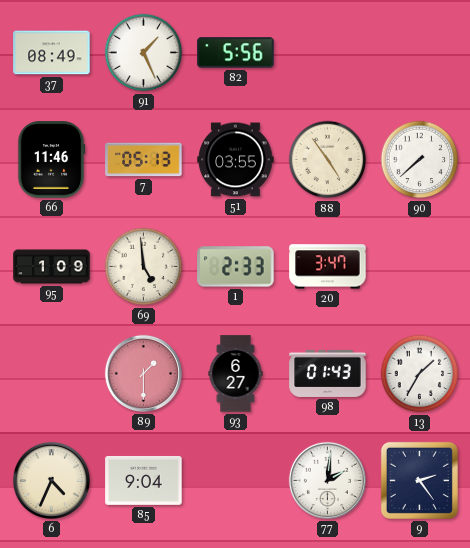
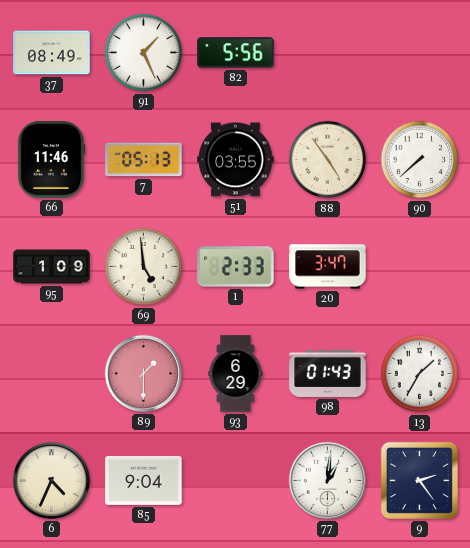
93: 6:27 -> 6:29
77: 2:01 -> 1:01
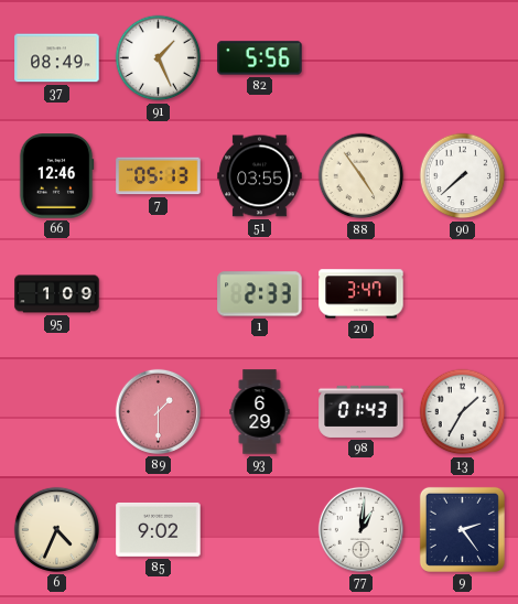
66: 11:46 -> 12:46
69: 4:59 -> none
85: 9:04 -> 9:02
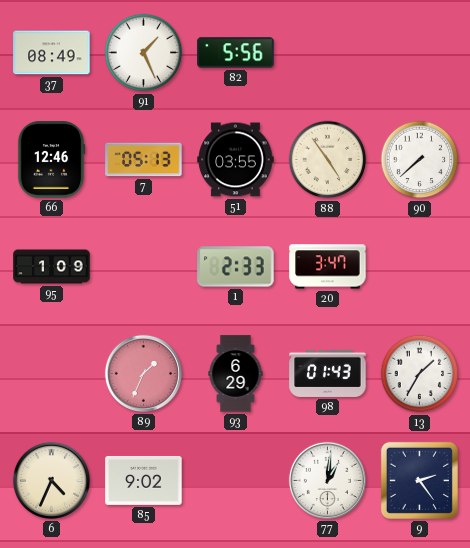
89: 1:30 -> 1:34
